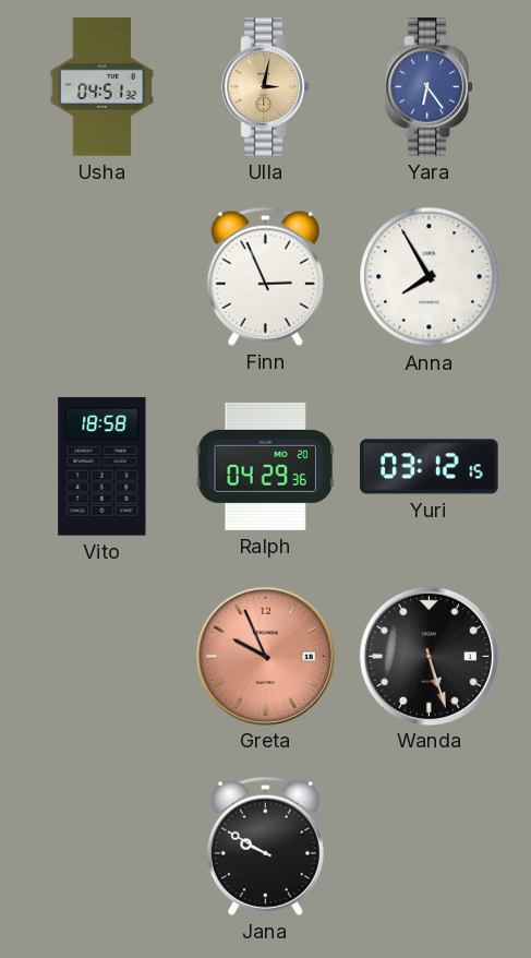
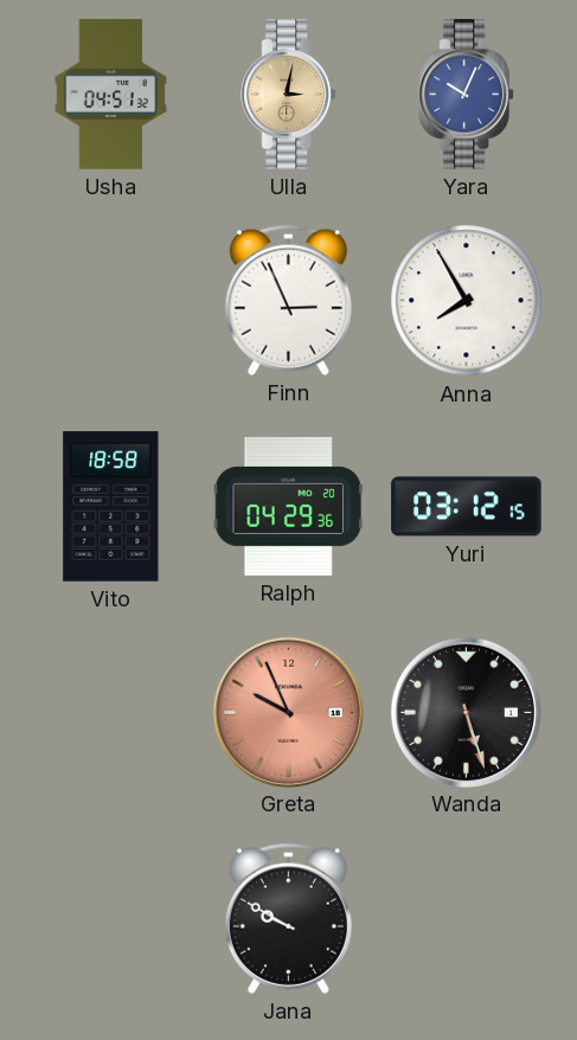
Yara: 6:24 -> 10:04
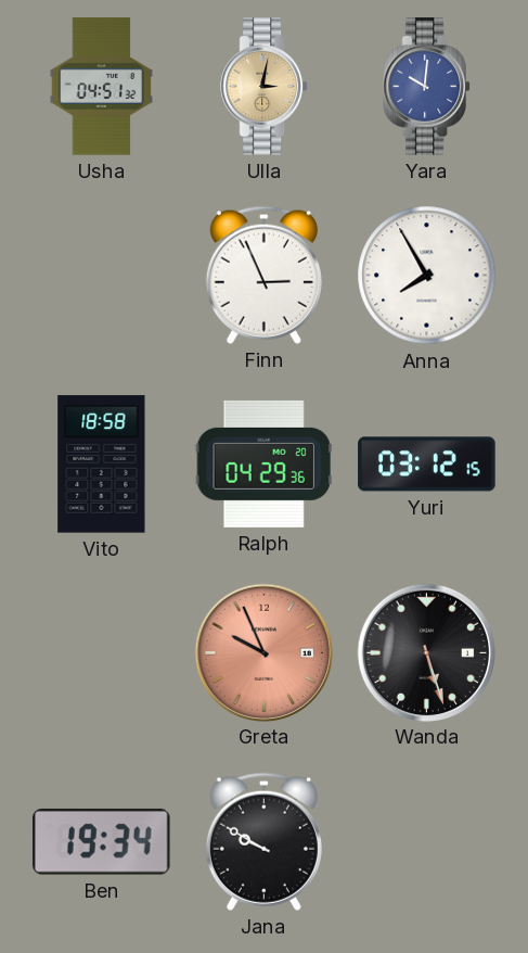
Yara: 10:04 -> 10:01
Ben: none -> 19:34
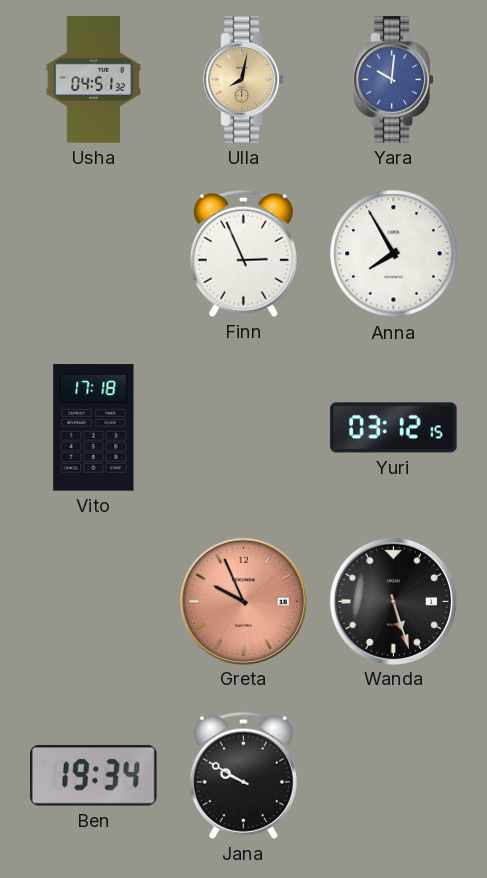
Ulla: 3:02 -> 8:02
Vito: 18:58 -> 17:18
Ralph: 04:29 -> none
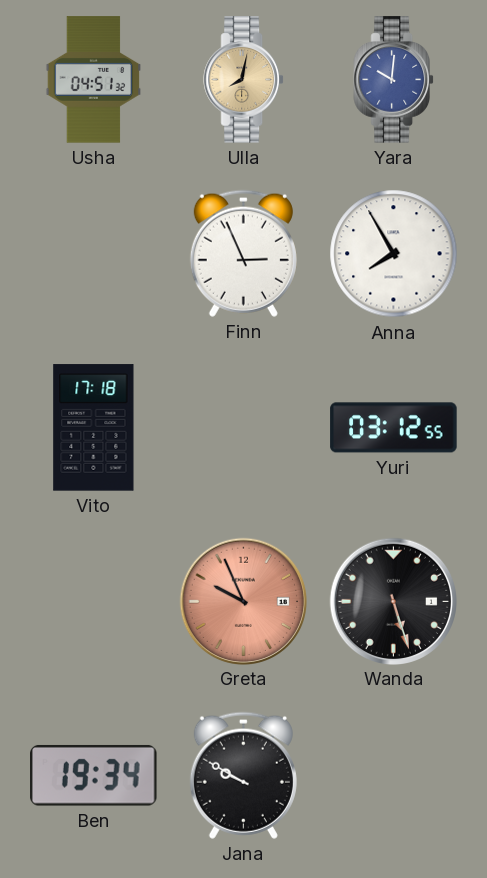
Yuri: 03:12:15 -> 03:12:55
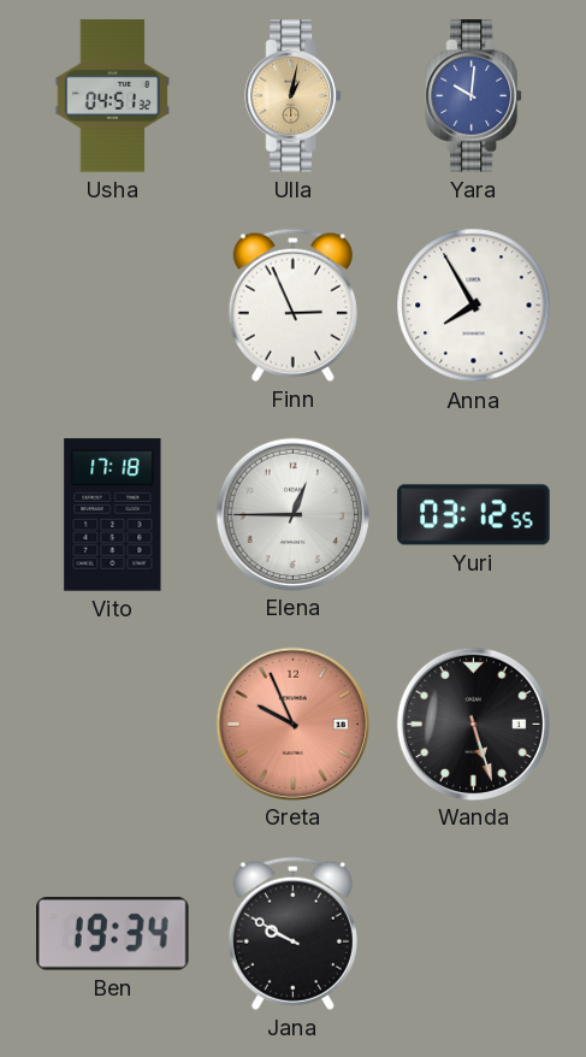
Ulla: 8:02 -> 1:02
Elena: none -> 12:45
